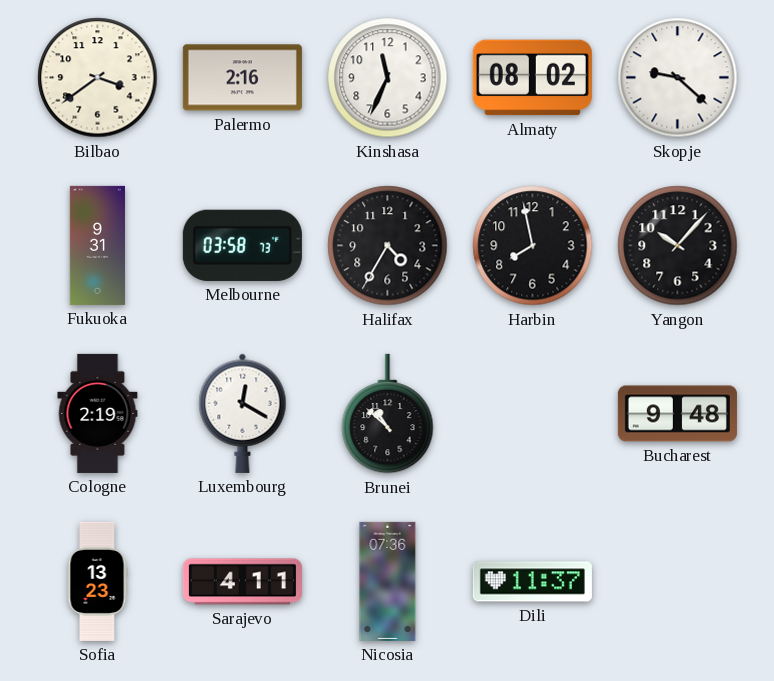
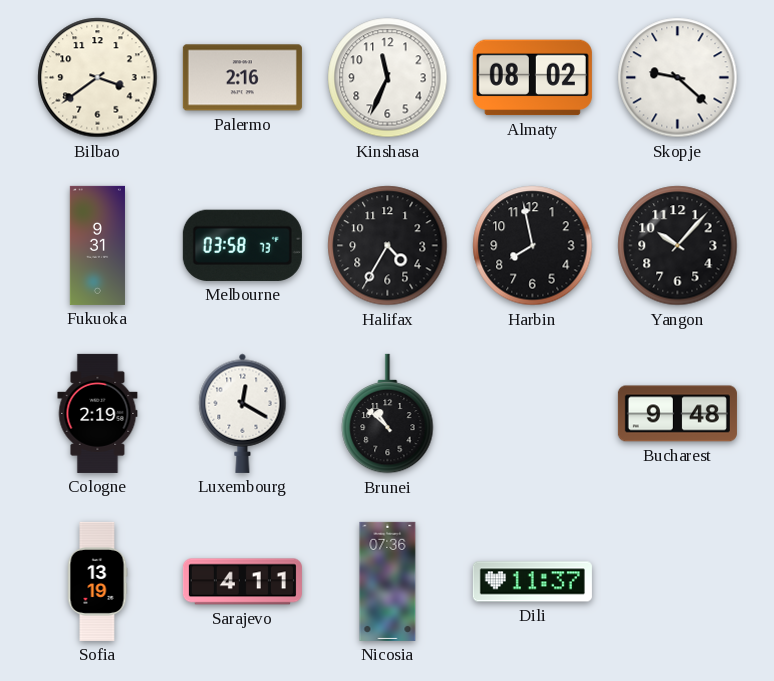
Sofia: 13:23 -> 13:19
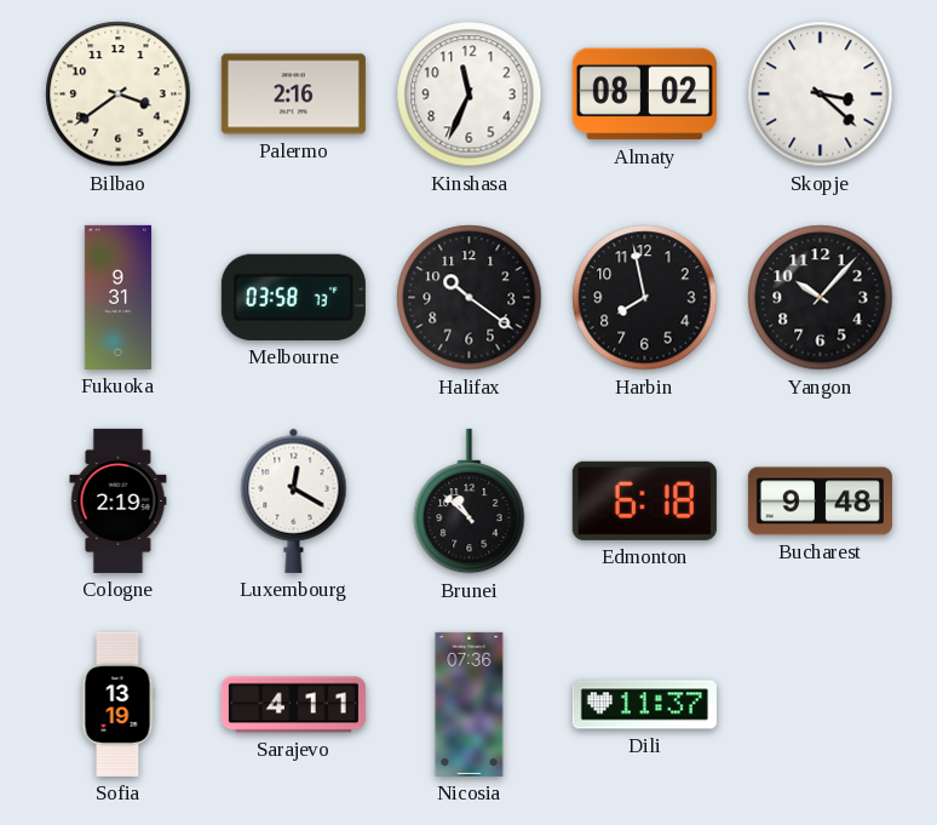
Skopje: 9:22 -> 3:22
Halifax: 4:35 -> 10:21
Edmonton: none -> 6:18
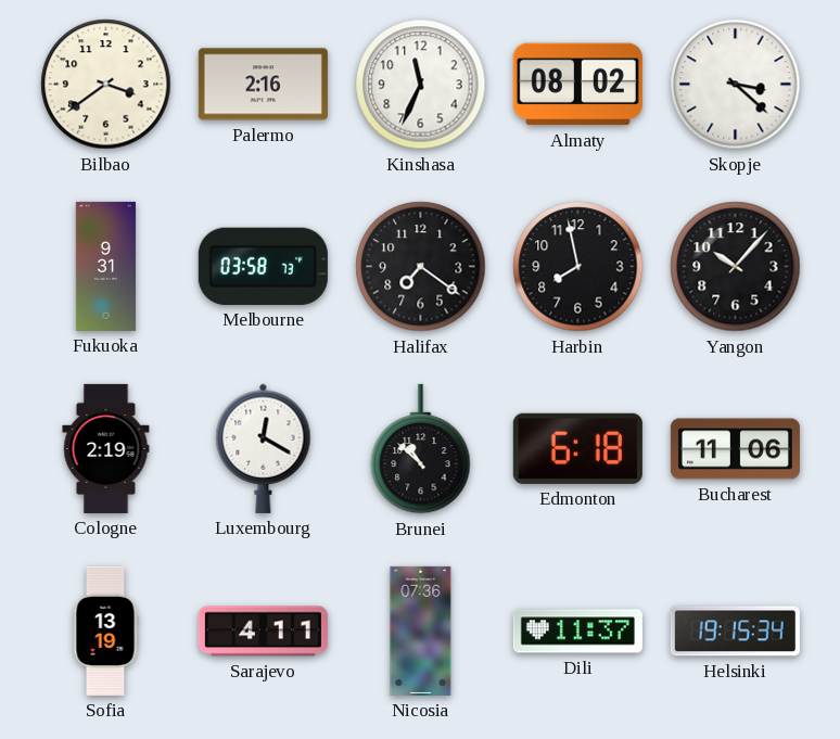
Halifax: 10:21 -> 7:21
Bucharest: 9:48 -> 11:06
Helsinki: none -> 19:15
